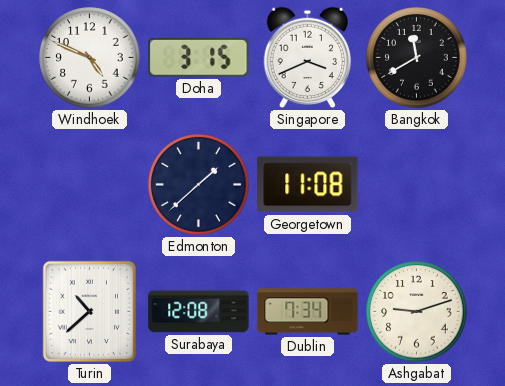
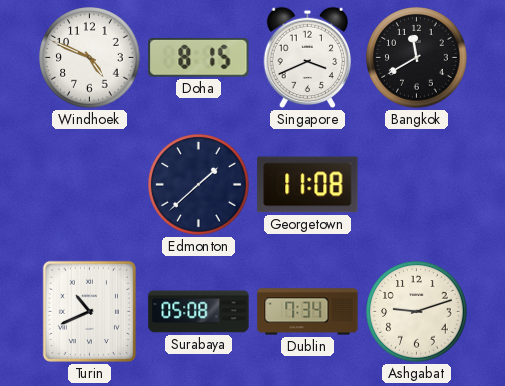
Doha: 3:15 -> 8:15
Turin: 10:38 -> 10:41
Surabaya: 12:08 -> 05:08
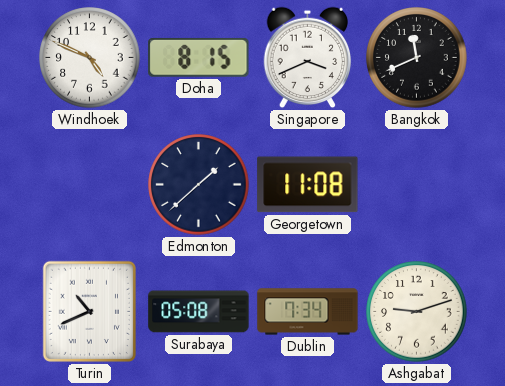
Bangkok: 11:40 -> 11:41
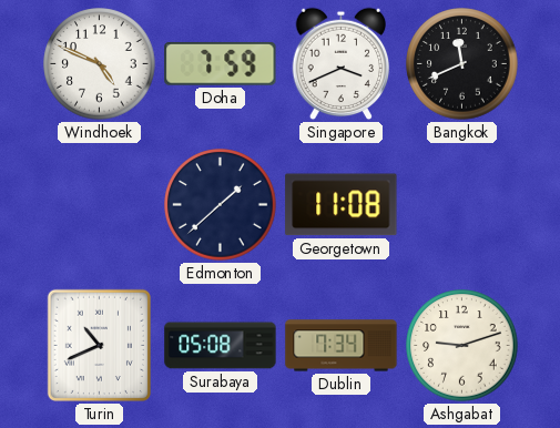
Doha: 8:15 -> 7:59
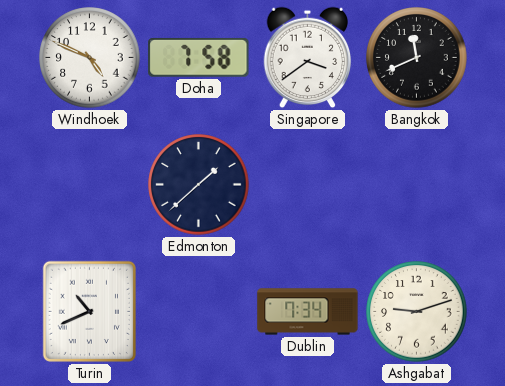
Doha: 7:59 -> 7:58
Singapore: 3:41 -> 3:39
Georgetown: 11:08 -> none
Surabaya: 05:08 -> none
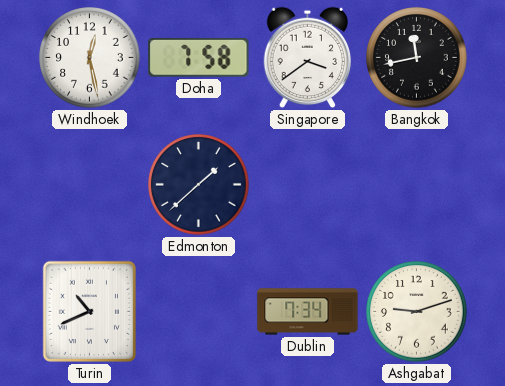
Windhoek: 4:49 -> 12:28
Bangkok: 11:41 -> 11:43
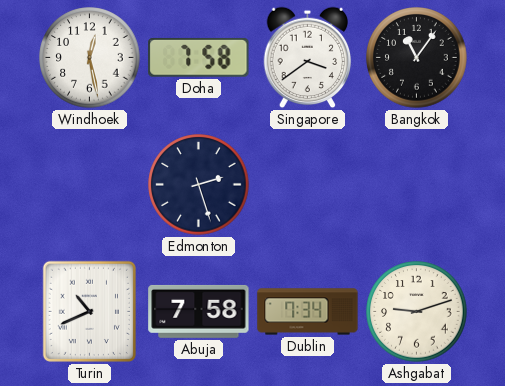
Bangkok: 11:43 -> 11:06
Edmonton: 1:38 -> 2:27
Abuja: none -> 7:58
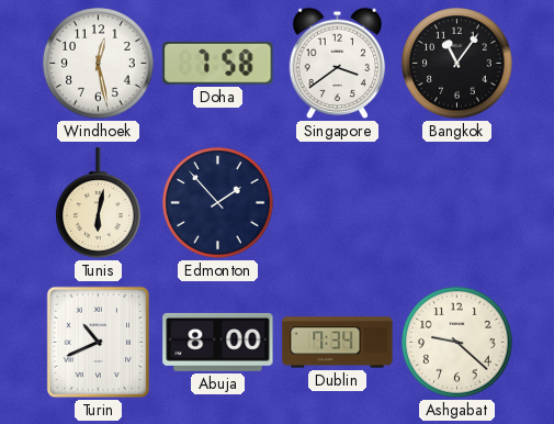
Tunis: none -> 6:02
Edmonton: 2:27 -> 1:53
Abuja: 7:58 -> 8:00
Ashgabat: 9:12 -> 9:22
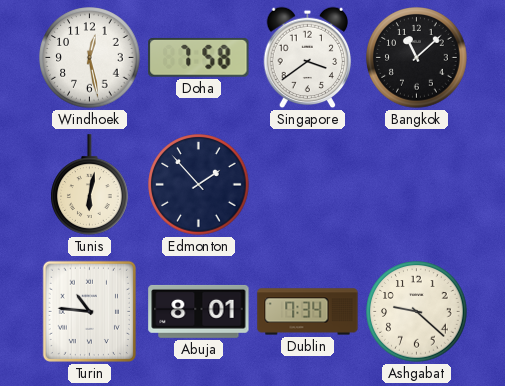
Bangkok: 11:06 -> 11:08
Turin: 10:41 -> 10:46
Abuja: 8:00 -> 8:01
